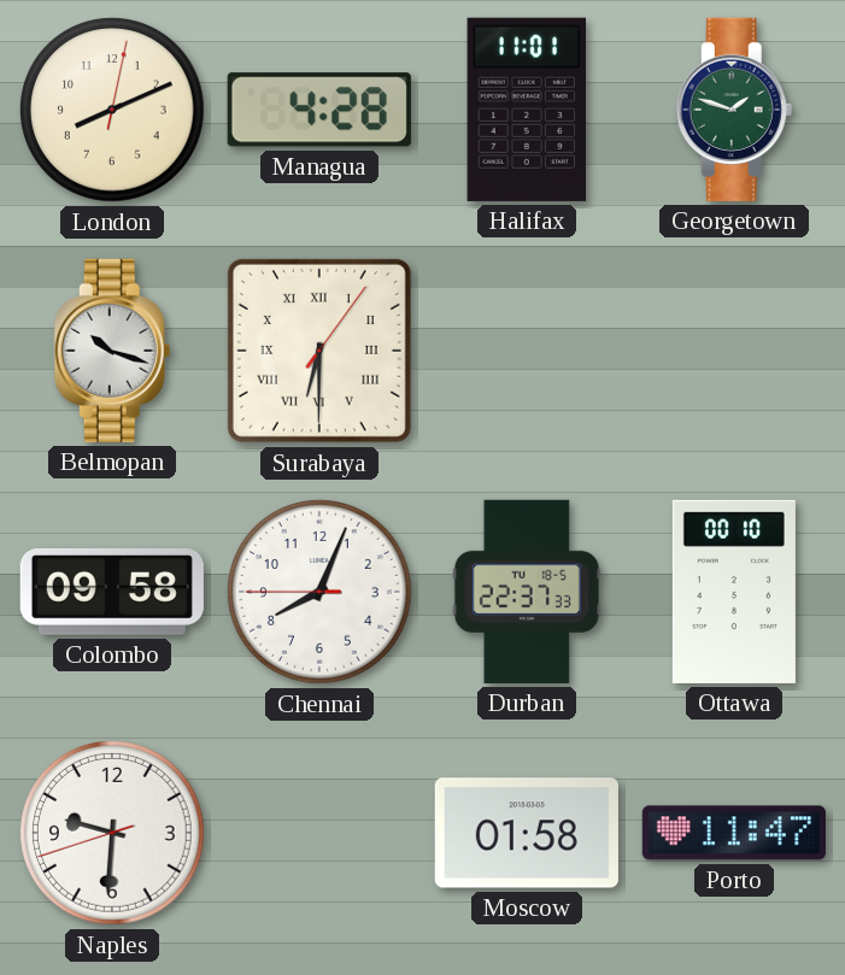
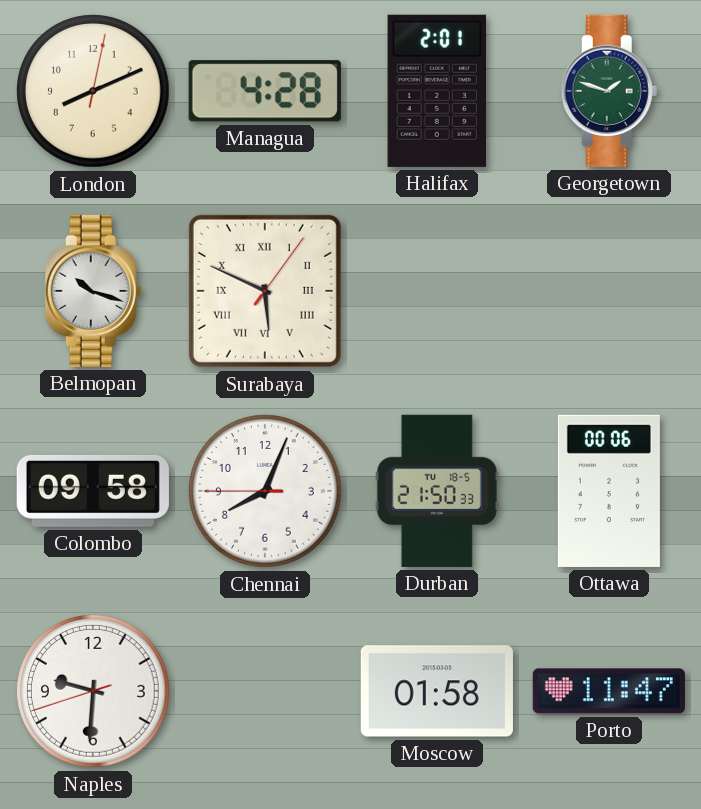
Halifax: 11:01 -> 2:01
Surabaya: 6:30 -> 5:49
Durban: 22:37 -> 21:50
Ottawa: 00:10 -> 00:06
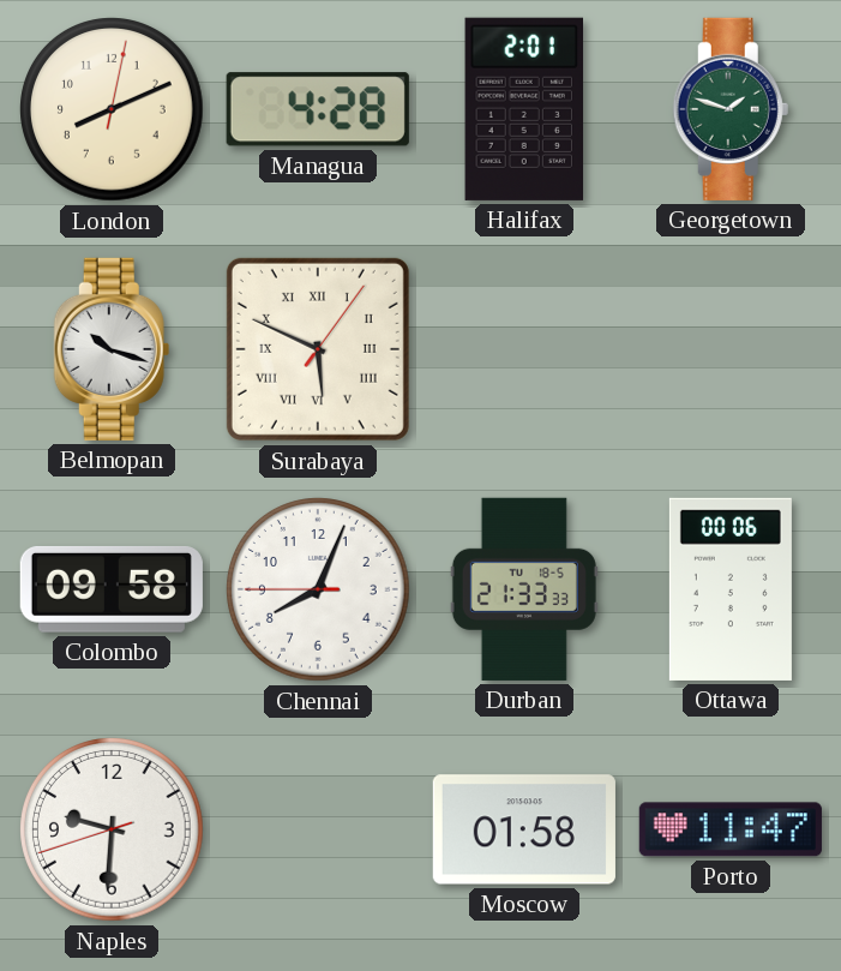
Durban: 21:50 -> 21:33
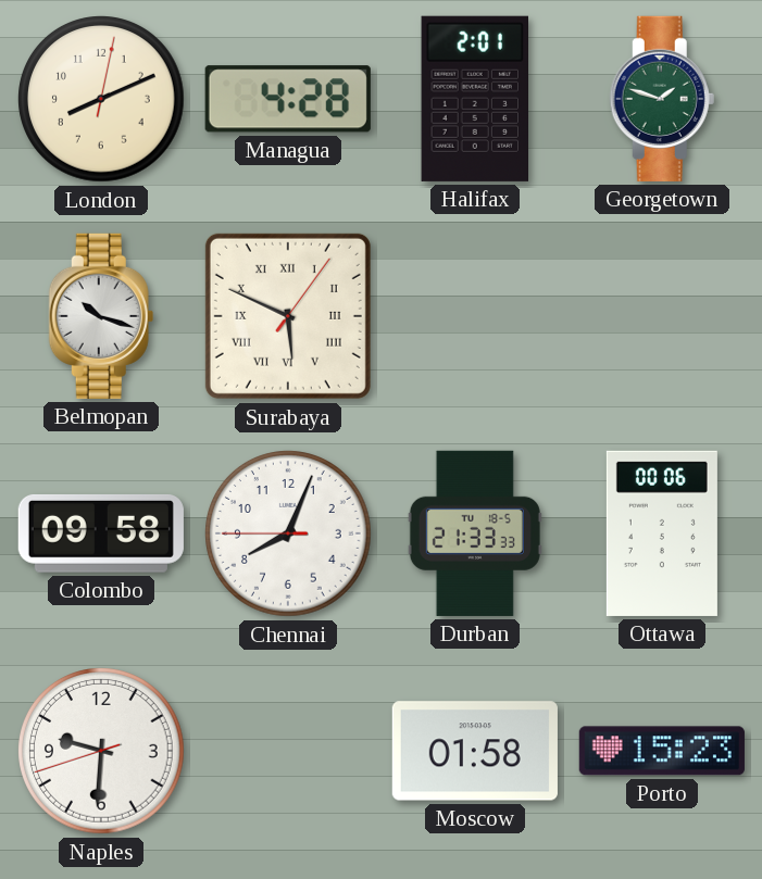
Porto: 11:47 -> 15:23
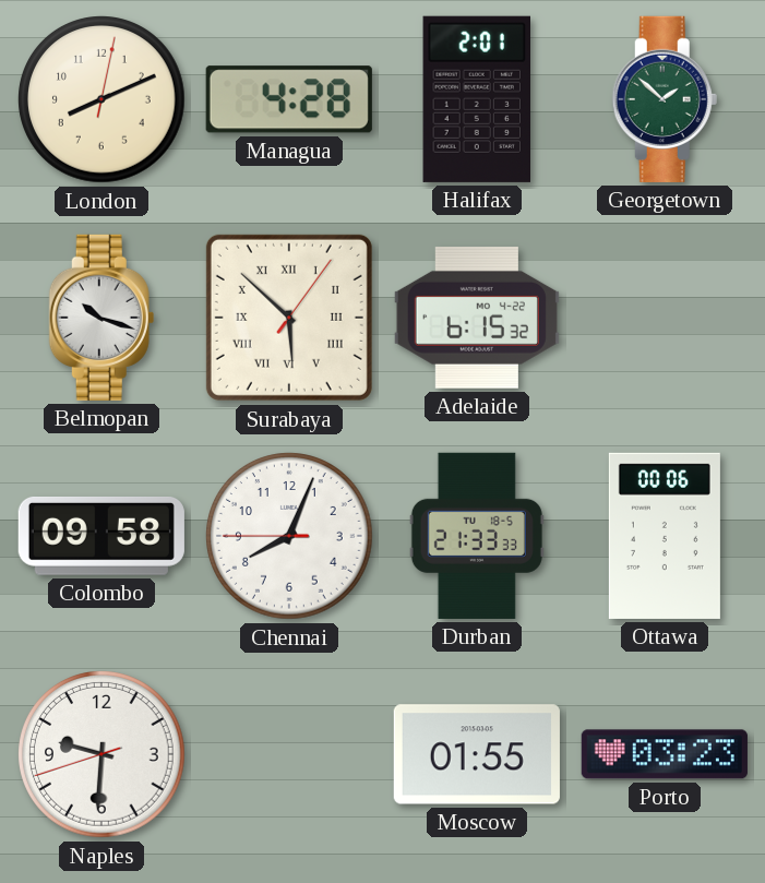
Georgetown: 1:48 -> 1:52
Surabaya: 5:49 -> 5:52
Adelaide: none -> 6:15
Moscow: 01:58 -> 01:55
Porto: 15:23 -> 03:23
